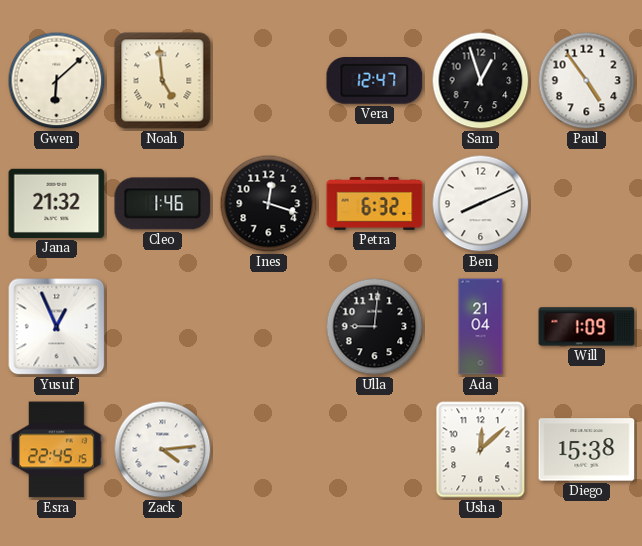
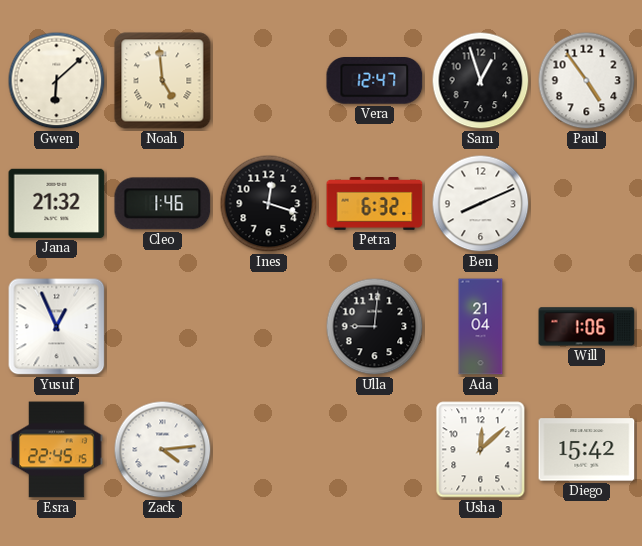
Will: 1:09 -> 1:06
Diego: 15:38 -> 15:42
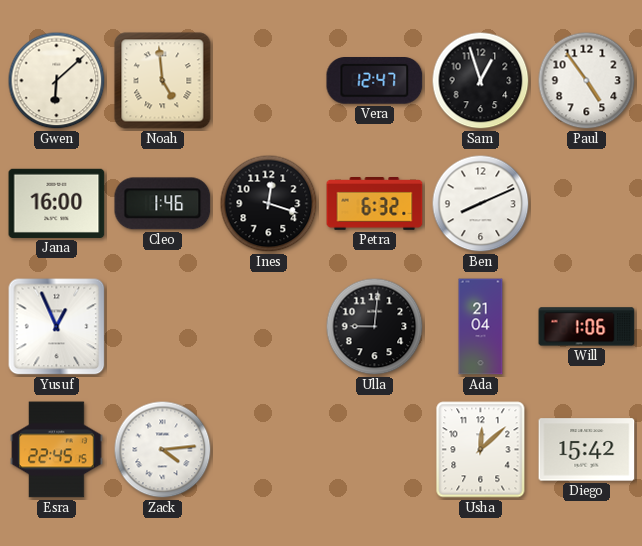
Jana: 21:32 -> 16:00
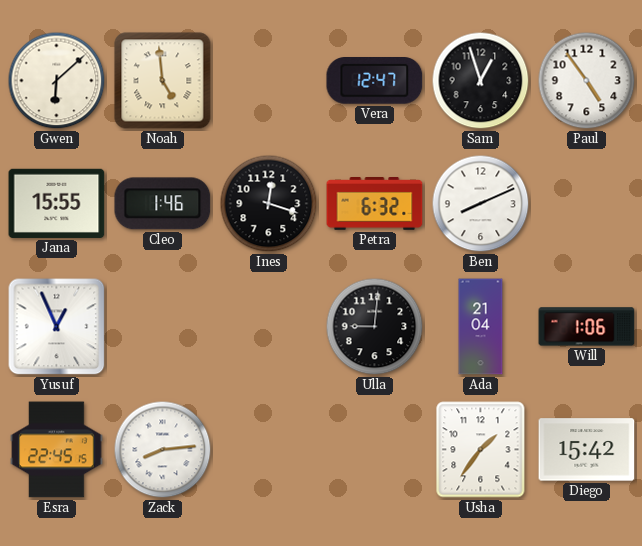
Jana: 16:00 -> 15:55
Zack: 4:14 -> 8:14
Usha: 12:08 -> 1:36
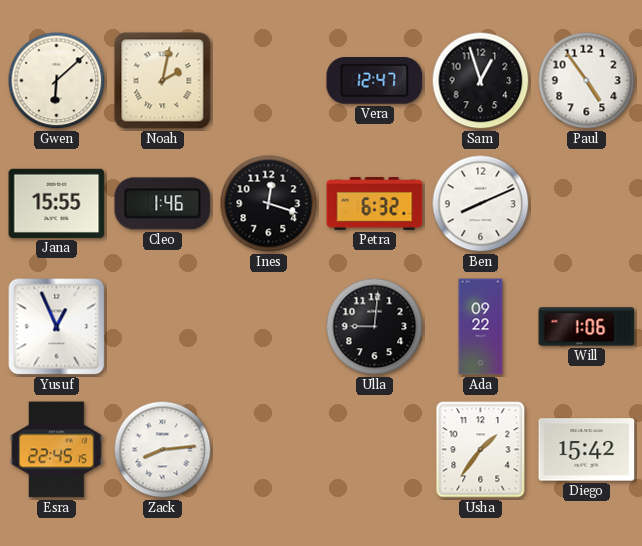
Noah: 4:59 -> 2:02
Ada: 21:04 -> 09:22
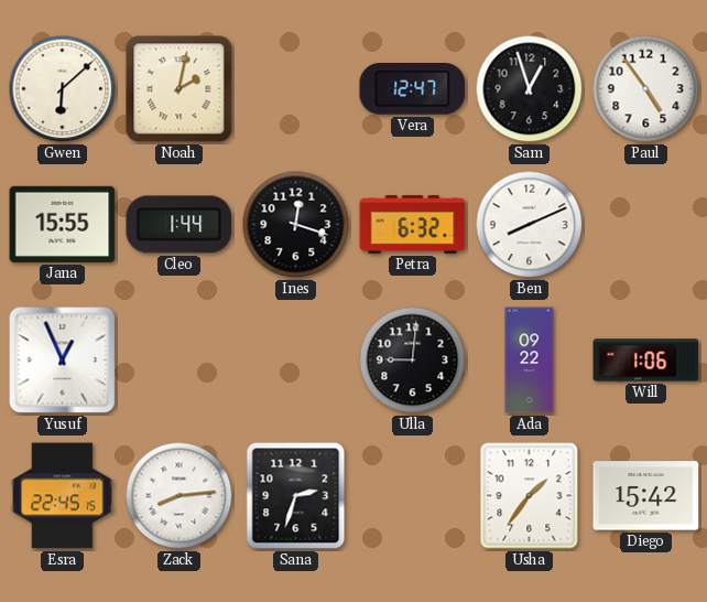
Cleo: 1:46 -> 1:44
Sana: none -> 2:33
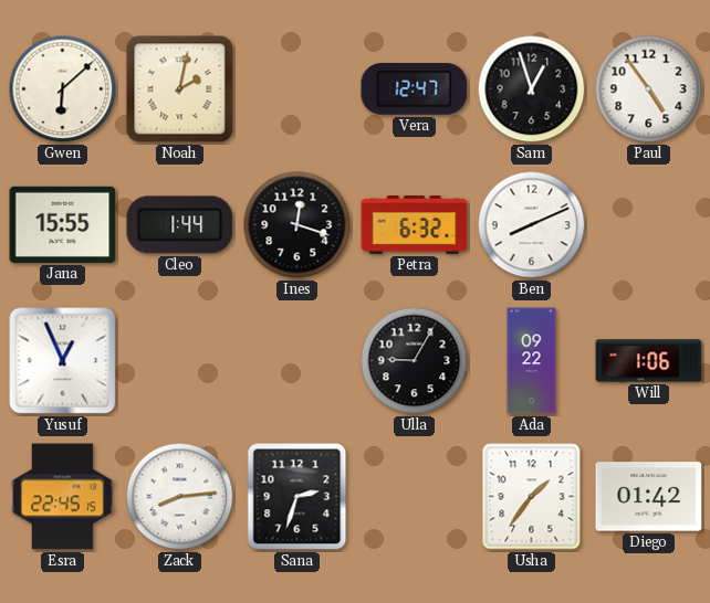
Ulla: 9:01 -> 9:05
Diego: 15:42 -> 01:42
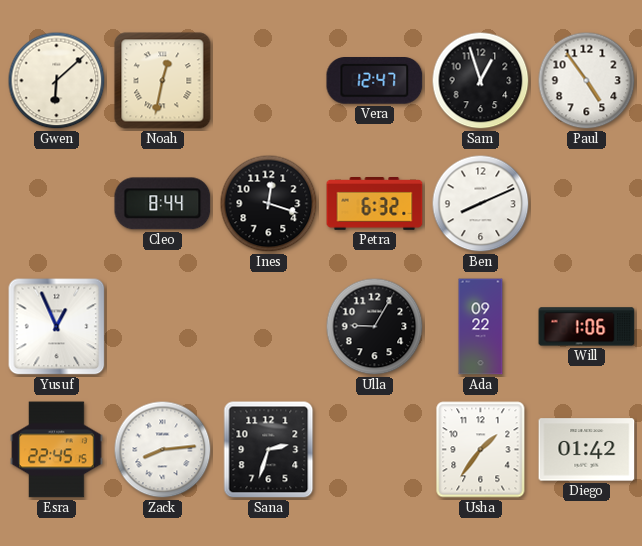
Noah: 2:02 -> 12:32
Jana: 15:55 -> none
Cleo: 1:44 -> 8:44
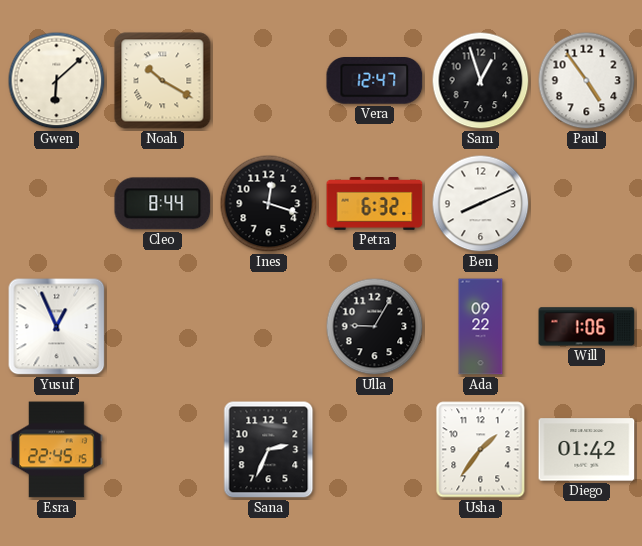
Noah: 12:32 -> 10:20
Zack: 8:14 -> none
Sana: 2:33 -> 2:34
